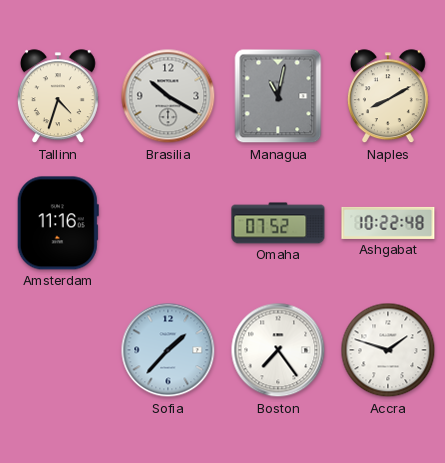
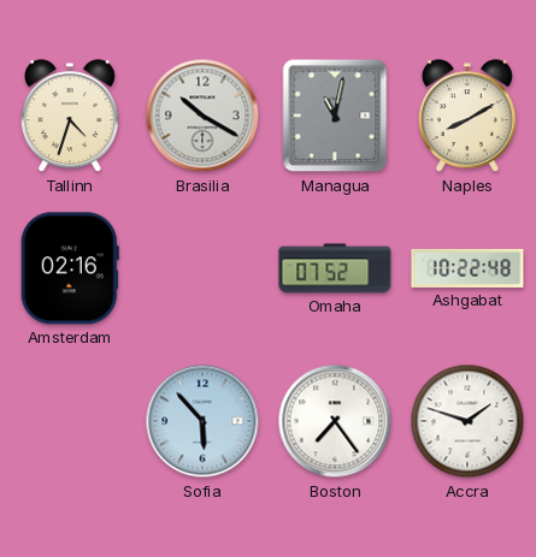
Amsterdam: 11:16 -> 02:16
Sofia: 1:37 -> 5:53
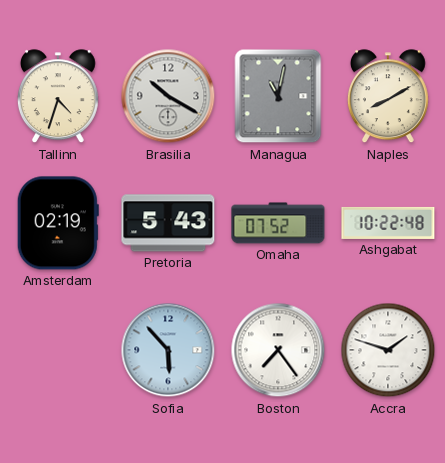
Amsterdam: 02:16 -> 02:19
Pretoria: none -> 5:43
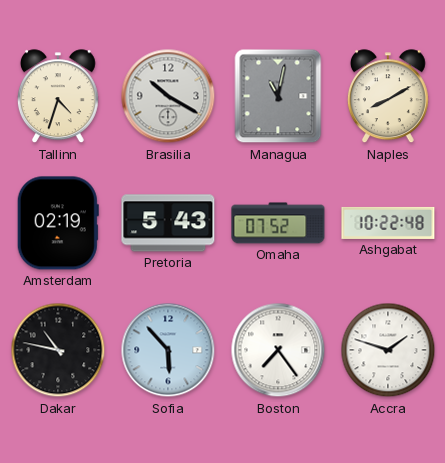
Dakar: none -> 10:47
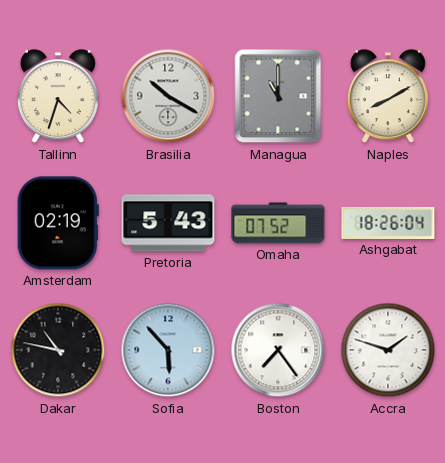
Managua: 11:02 -> 11:00
Ashgabat: 10:22 -> 18:26
